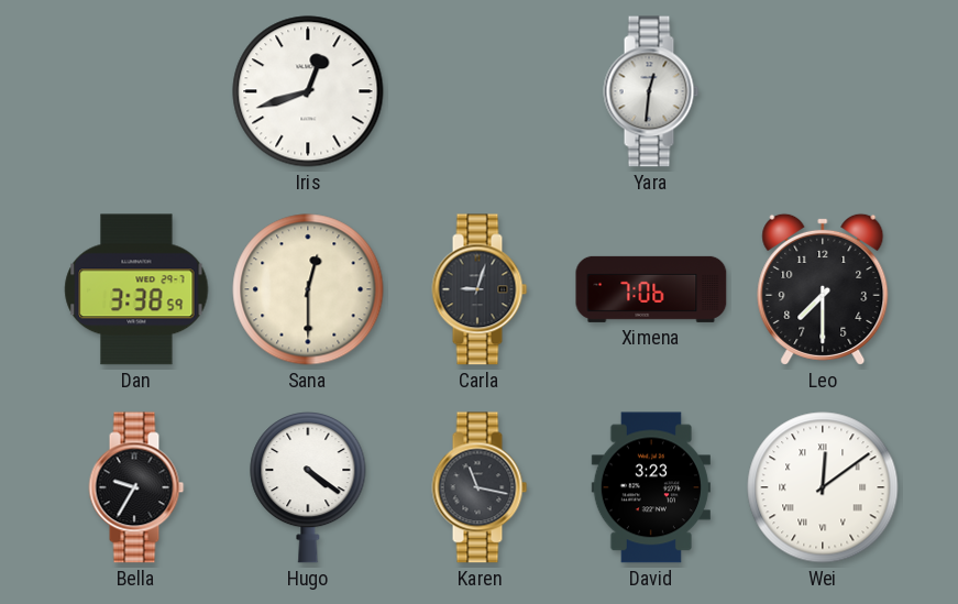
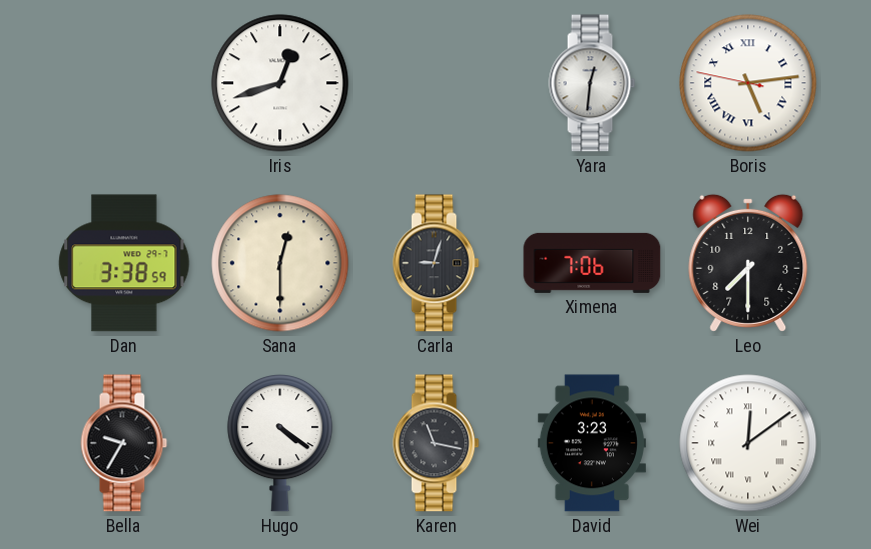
Boris: none -> 5:13
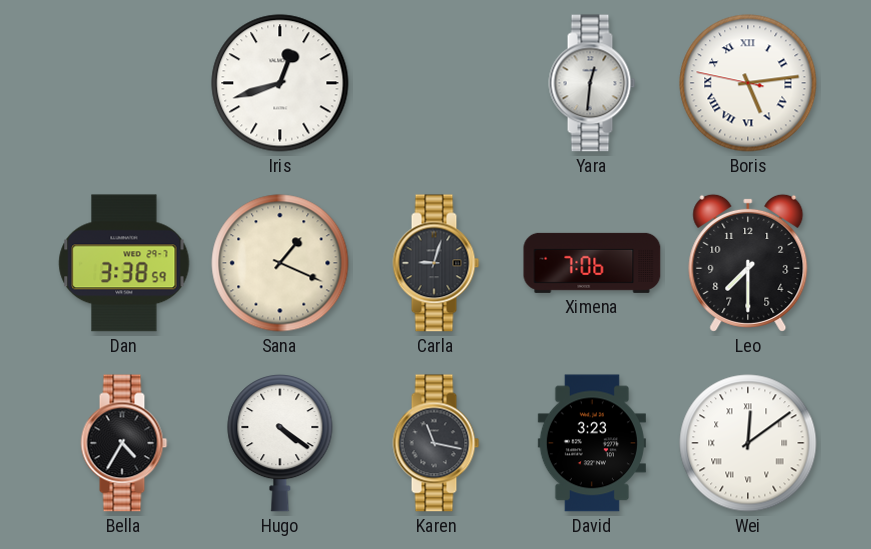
Sana: 12:30 -> 1:19
Bella: 9:35 -> 4:35
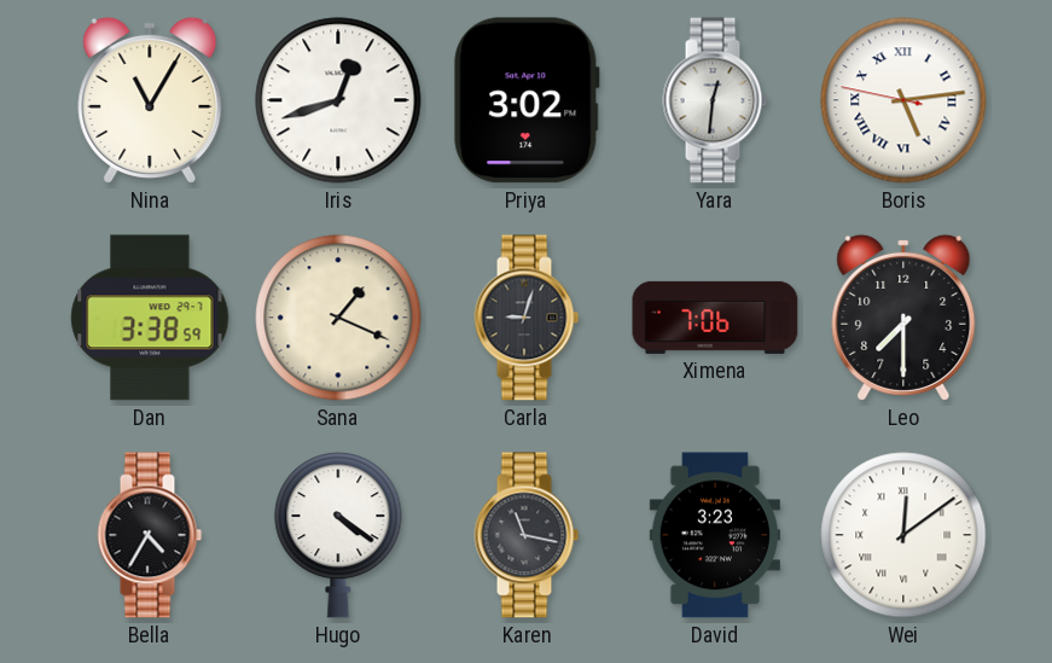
Nina: none -> 11:05
Priya: none -> 3:02
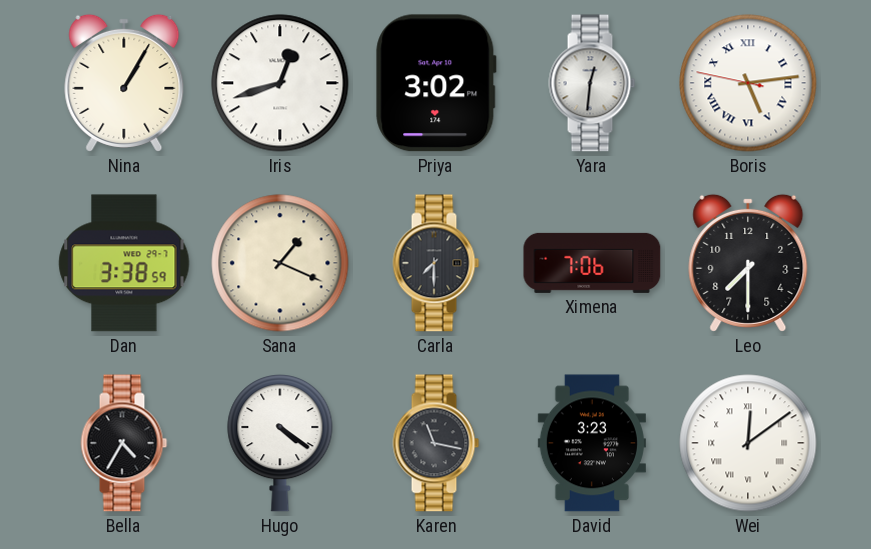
Nina: 11:05 -> 1:05
Carla: 9:03 -> 7:30
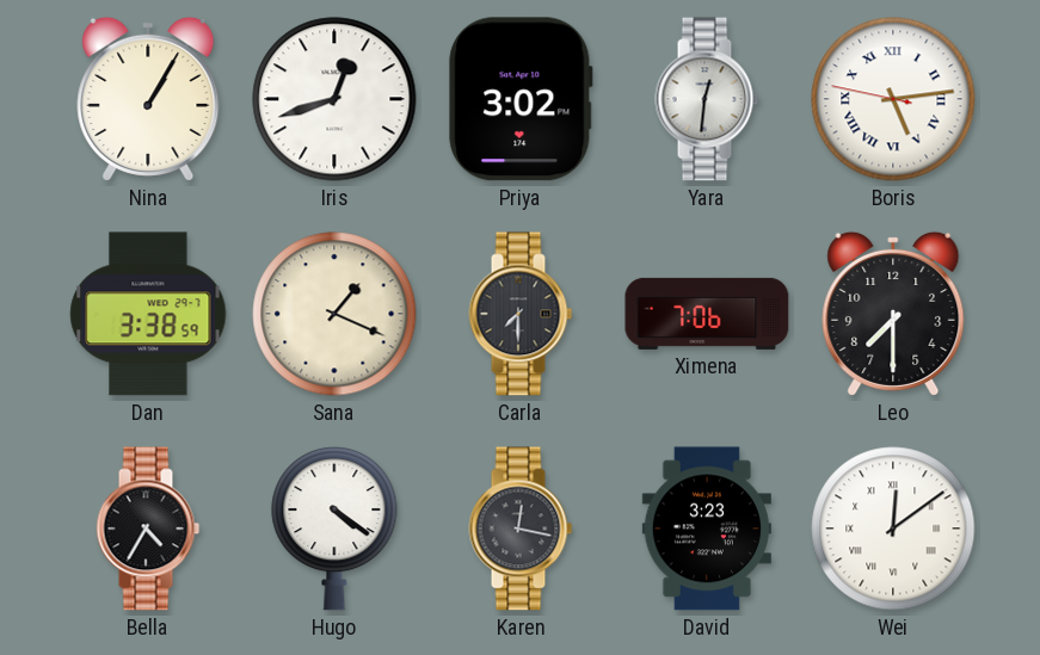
Karen: 11:17 -> 12:17
